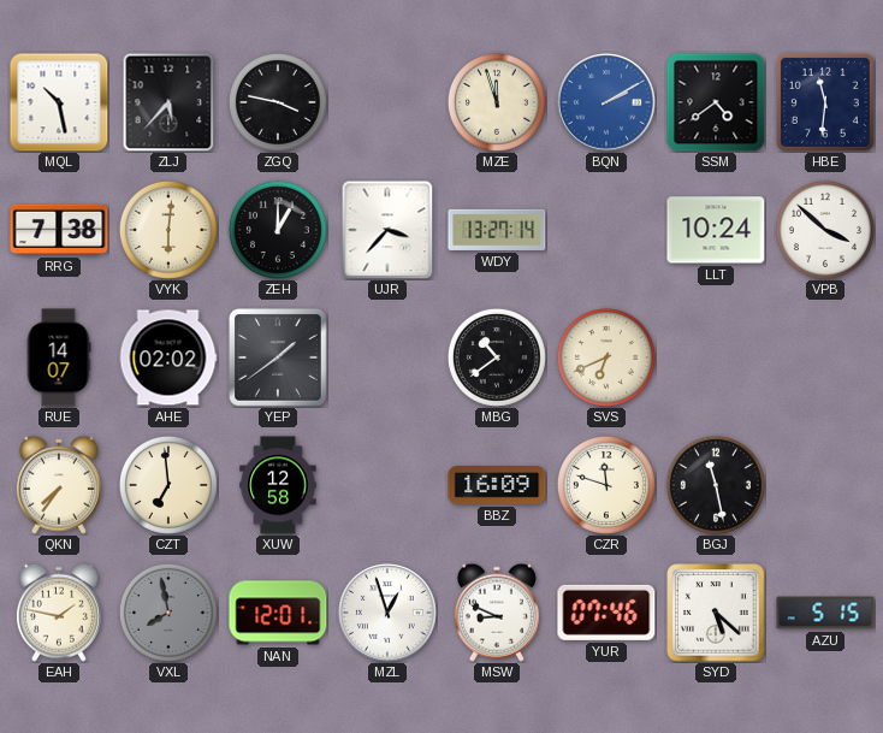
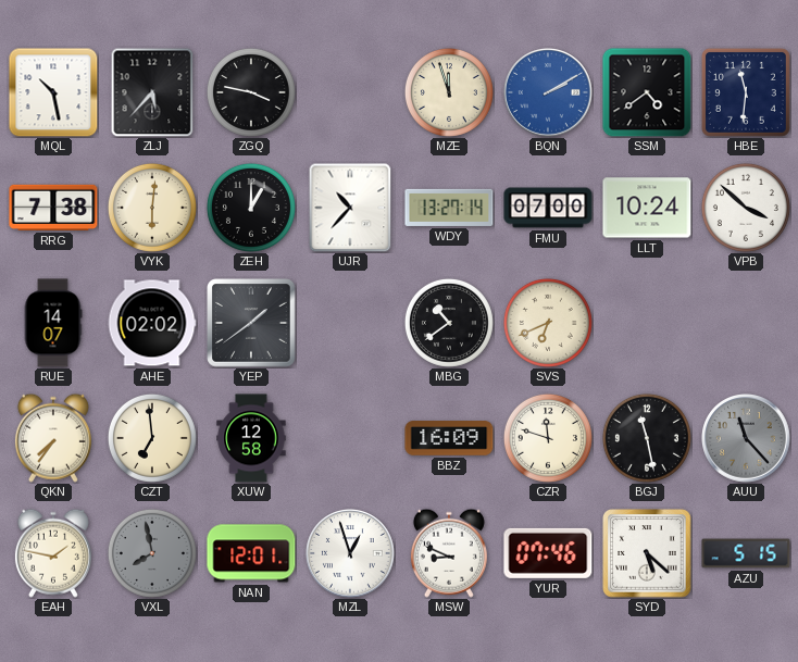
UJR: 3:37 -> 10:37
FMU: none -> 07:00
AUU: none -> 11:23
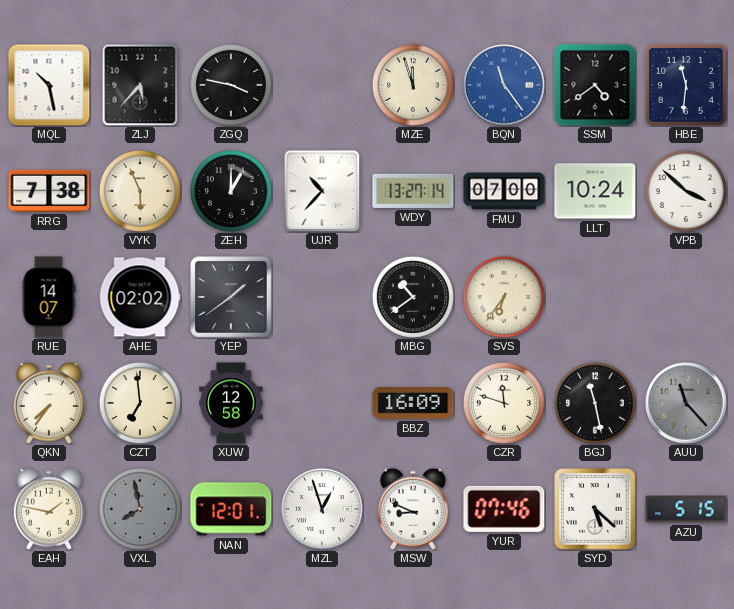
BQN: 2:10 -> 11:24
VYK: 6:01 -> 5:56
SVS: 6:41 -> 6:36
